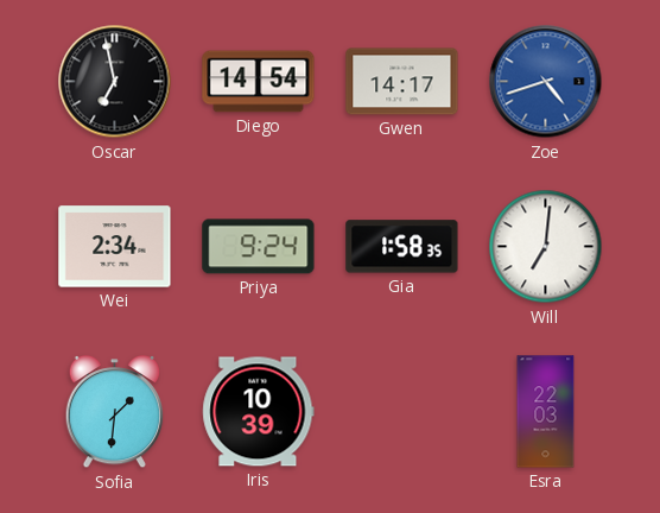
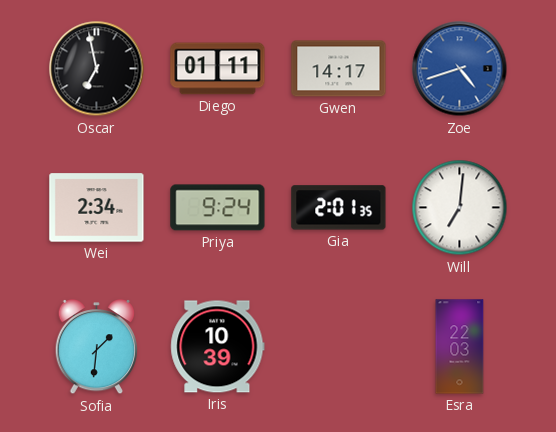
Diego: 14:54 -> 01:11
Gia: 1:58 -> 2:01
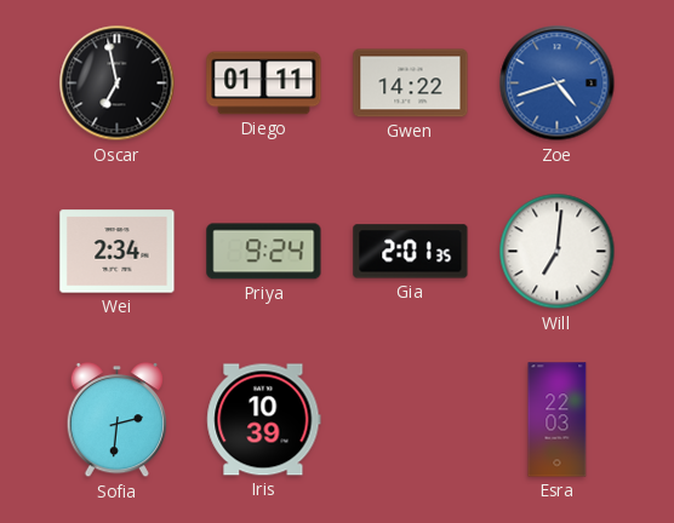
Gwen: 14:17 -> 14:22
Sofia: 1:31 -> 2:31
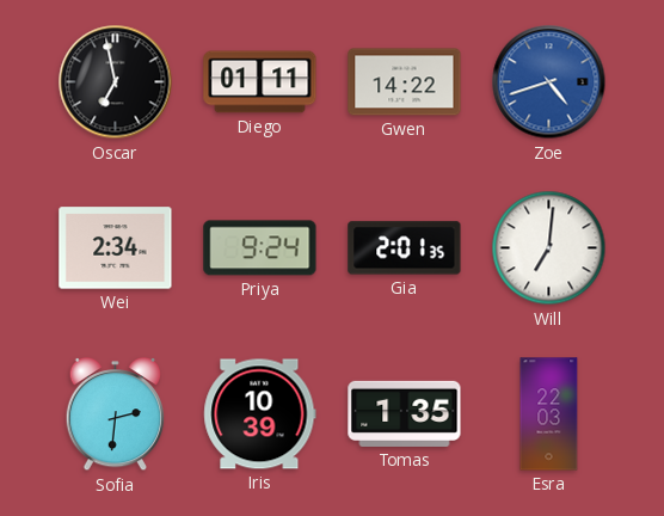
Tomas: none -> 1:35
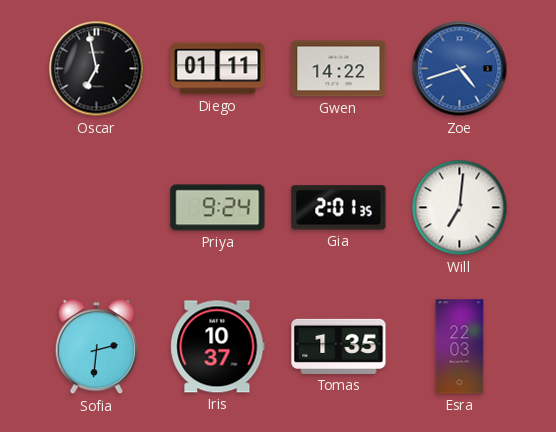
Wei: 2:34 -> none
Iris: 10:39 -> 10:37
